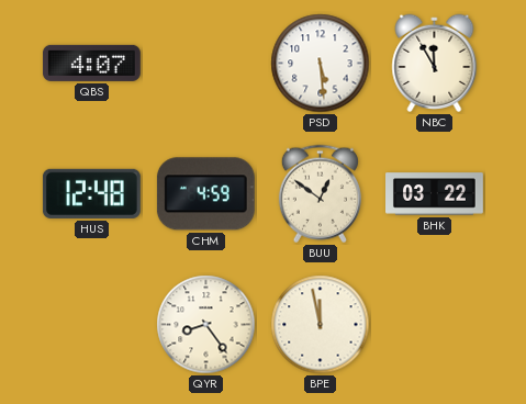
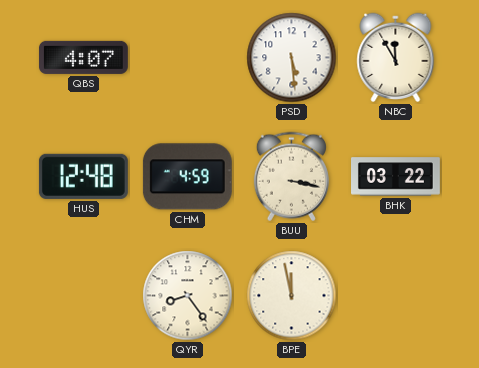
BUU: 12:51 -> 3:17
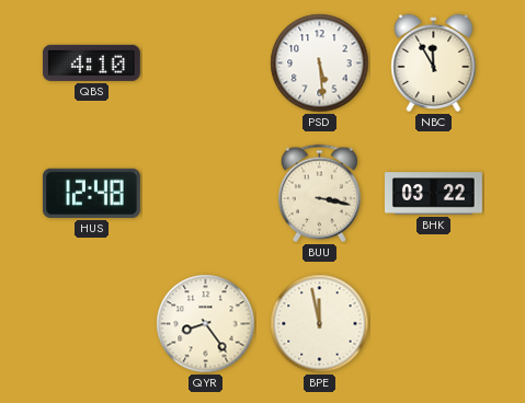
QBS: 4:07 -> 4:10
CHM: 4:59 -> none
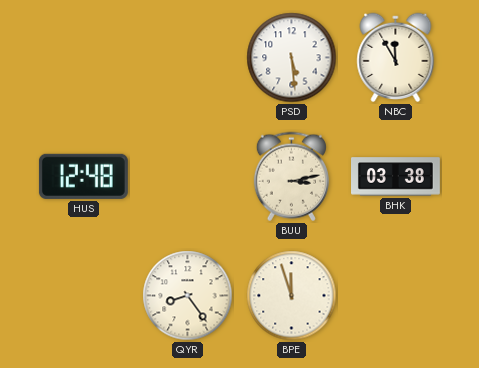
QBS: 4:10 -> none
BUU: 3:17 -> 3:13
BHK: 03:22 -> 03:38
BPE: 11:58 -> 11:57
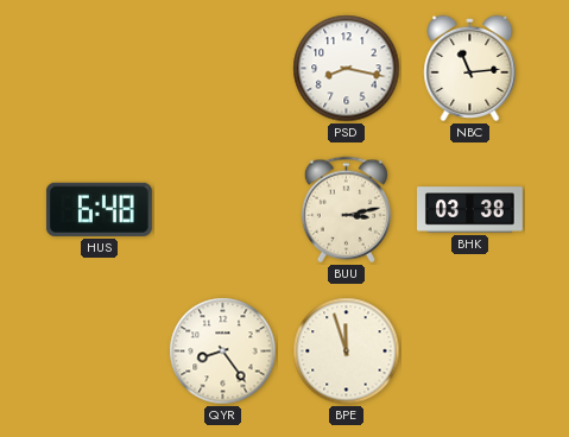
PSD: 5:29 -> 8:17
NBC: 11:55 -> 11:14
HUS: 12:48 -> 6:48
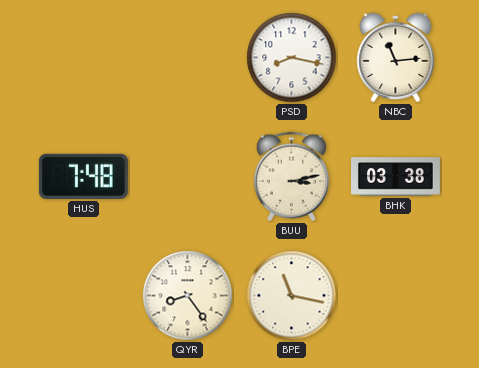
HUS: 6:48 -> 7:48
BPE: 11:57 -> 11:17
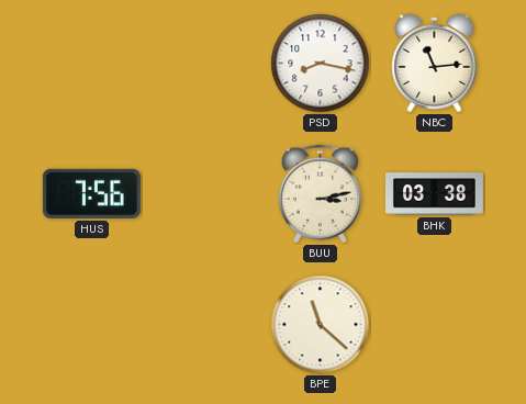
HUS: 7:48 -> 7:56
QYR: 8:24 -> none
BPE: 11:17 -> 11:22
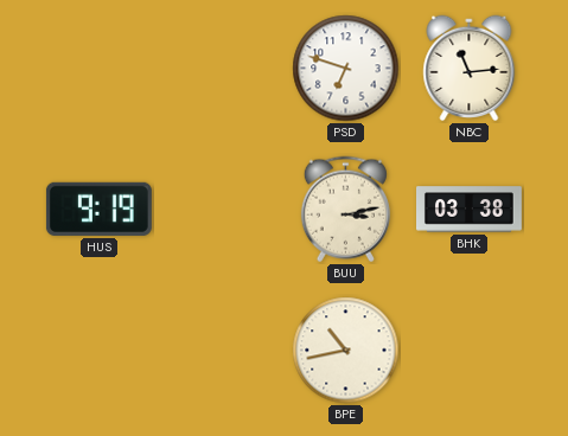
PSD: 8:17 -> 6:48
HUS: 7:56 -> 9:19
BPE: 11:22 -> 10:43
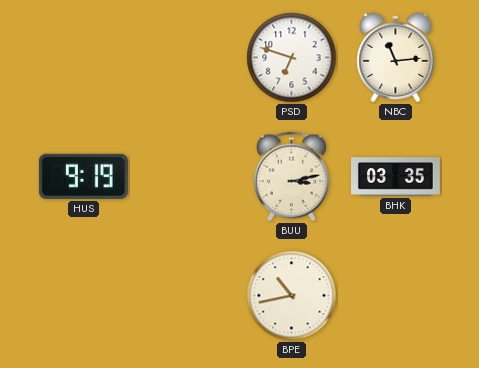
BHK: 03:38 -> 03:35
